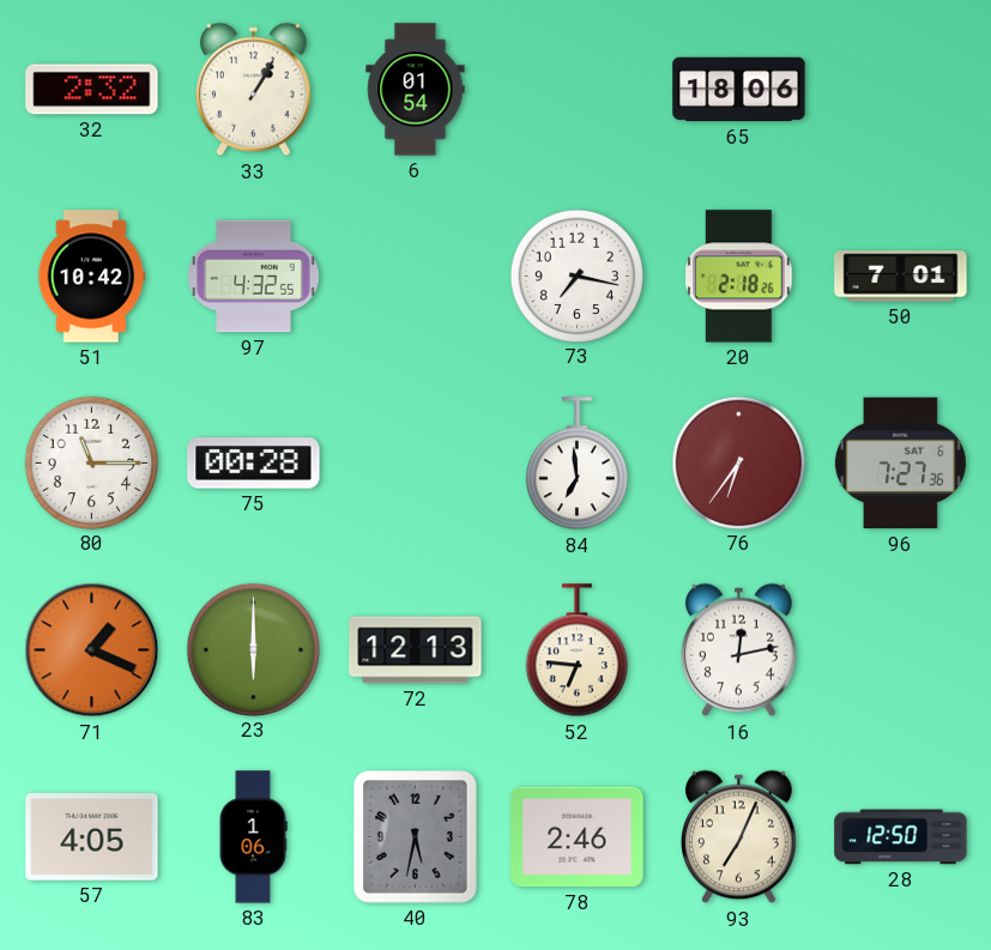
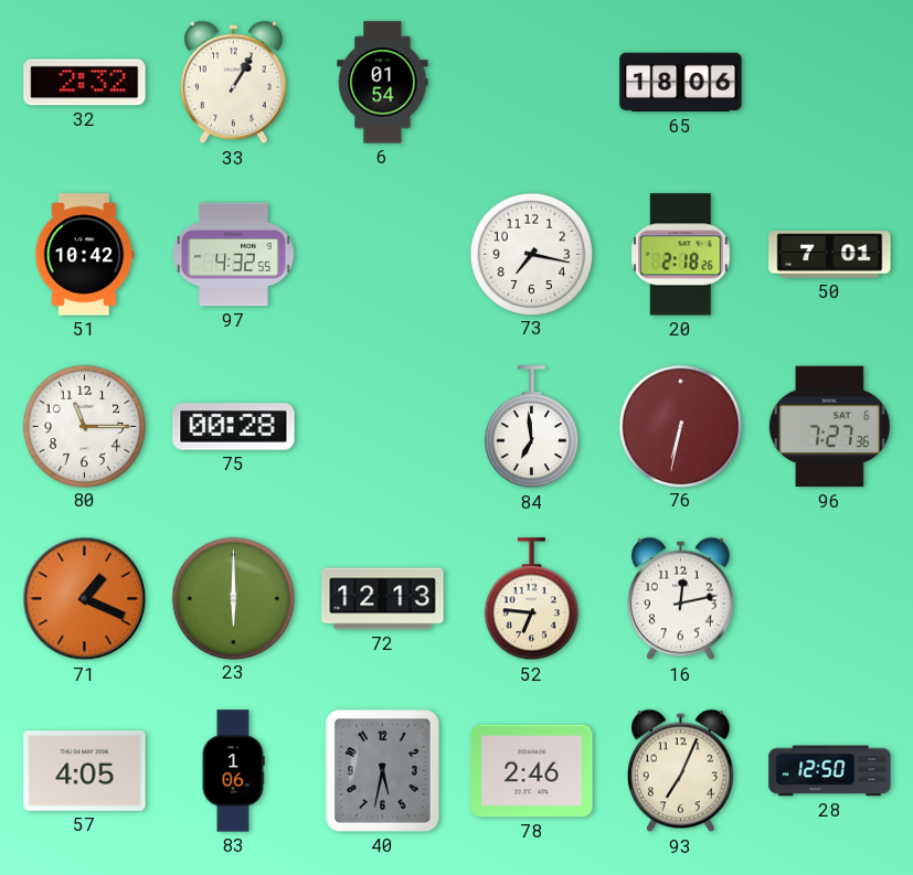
76: 6:36 -> 6:32
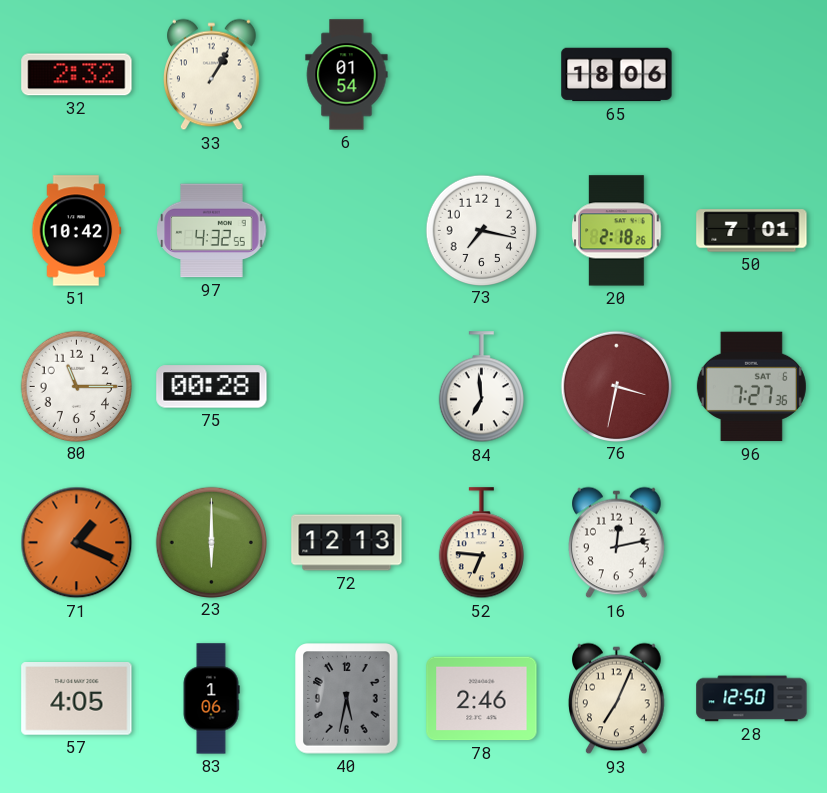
76: 6:32 -> 3:32
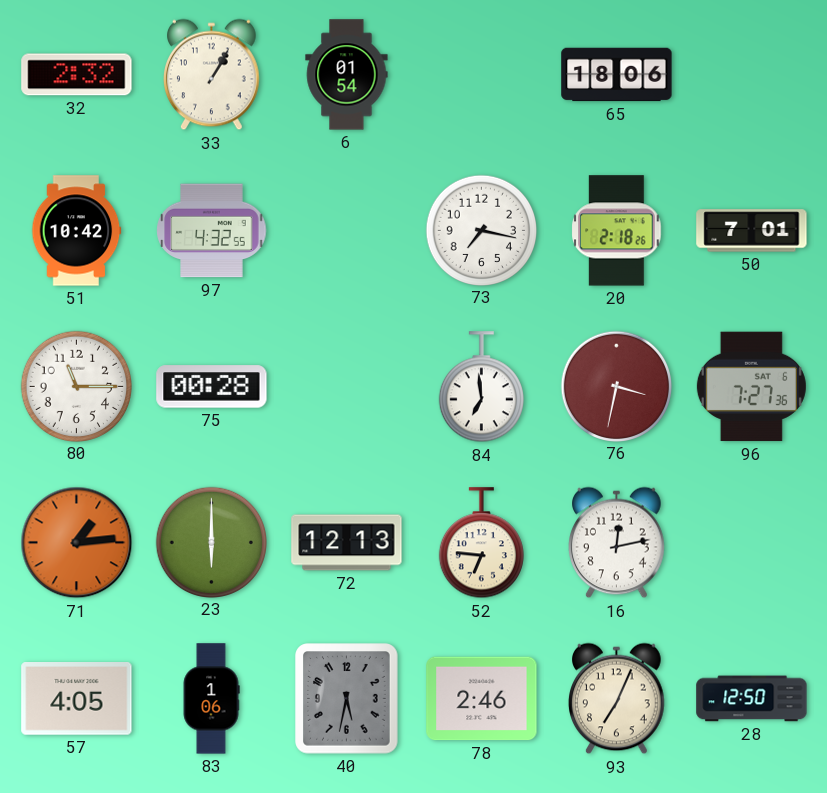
71: 1:19 -> 1:14
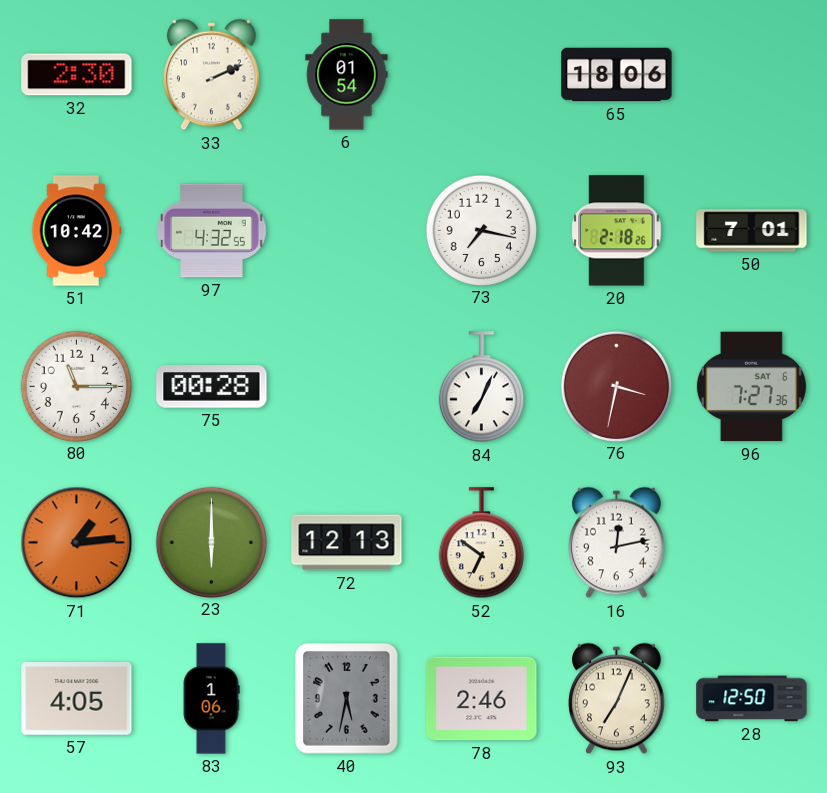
32: 2:32 -> 2:30
33: 1:05 -> 2:11
84: 6:59 -> 7:04
52: 6:46 -> 6:51
